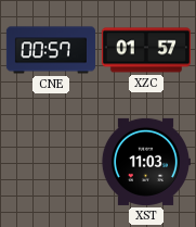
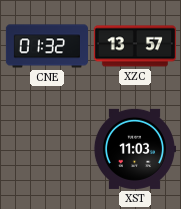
CNE: 00:57 -> 01:32
XZC: 01:57 -> 13:57
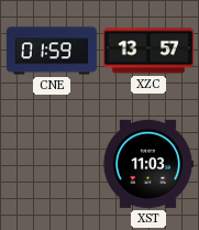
CNE: 01:32 -> 01:59
